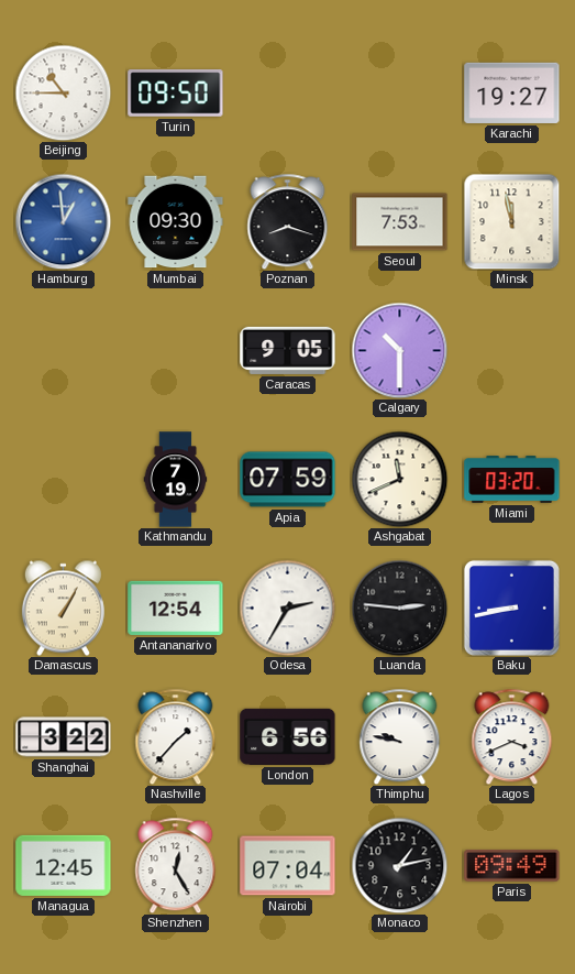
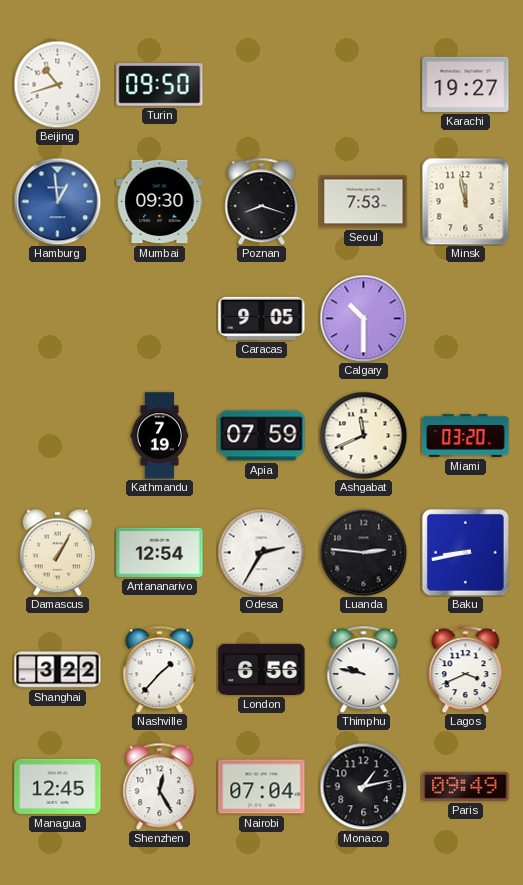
Beijing: 10:45 -> 10:42
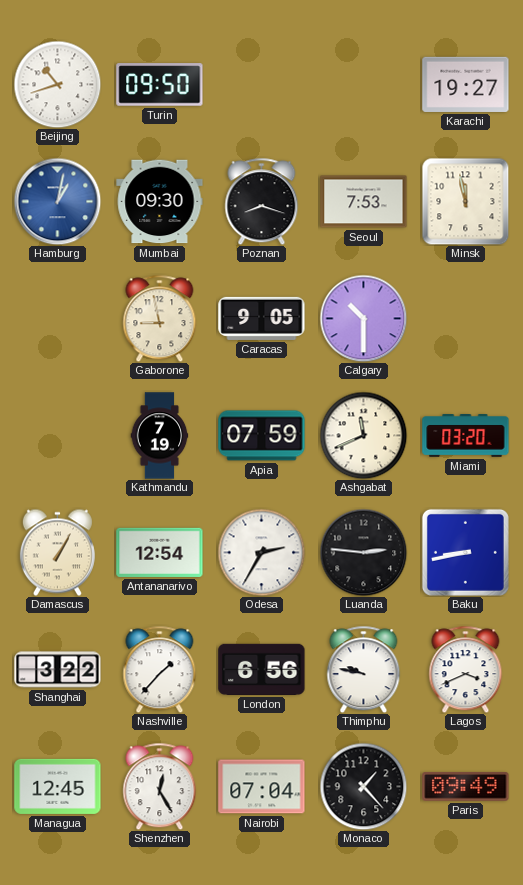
Hamburg: 12:59 -> 1:02
Gaborone: none -> 8:58
Monaco: 1:13 -> 1:23
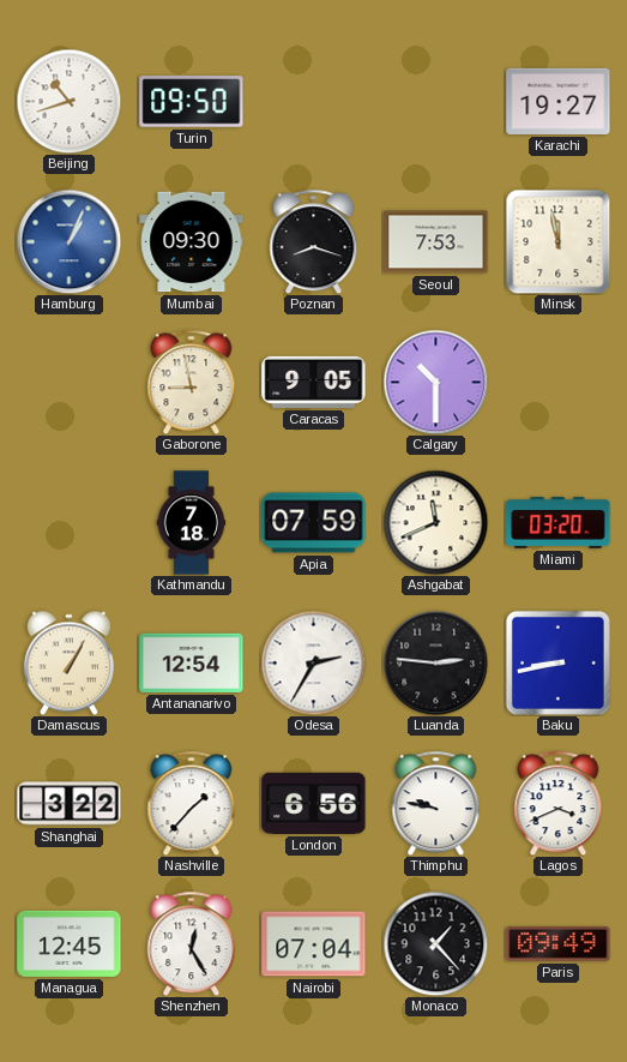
Hamburg: 1:02 -> 1:04
Kathmandu: 7:19 -> 7:18
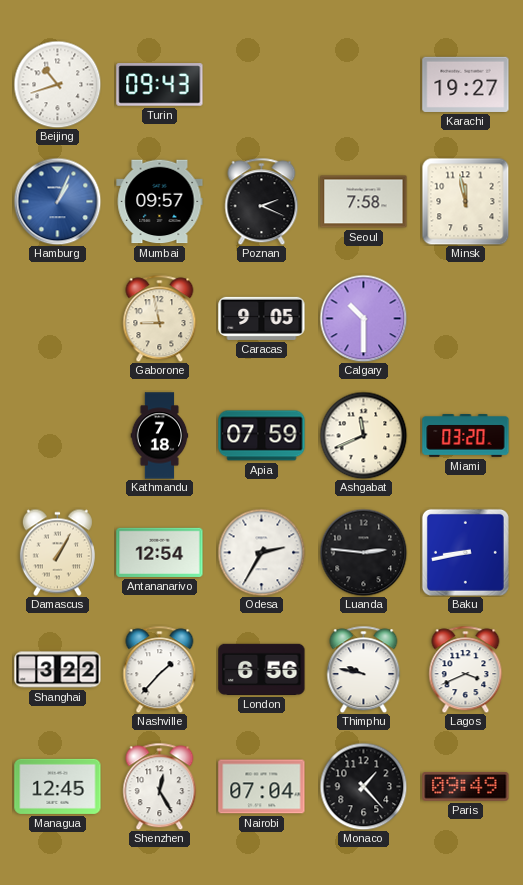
Turin: 09:50 -> 09:43
Mumbai: 09:30 -> 09:57
Poznan: 8:18 -> 2:19
Seoul: 7:53 -> 7:58
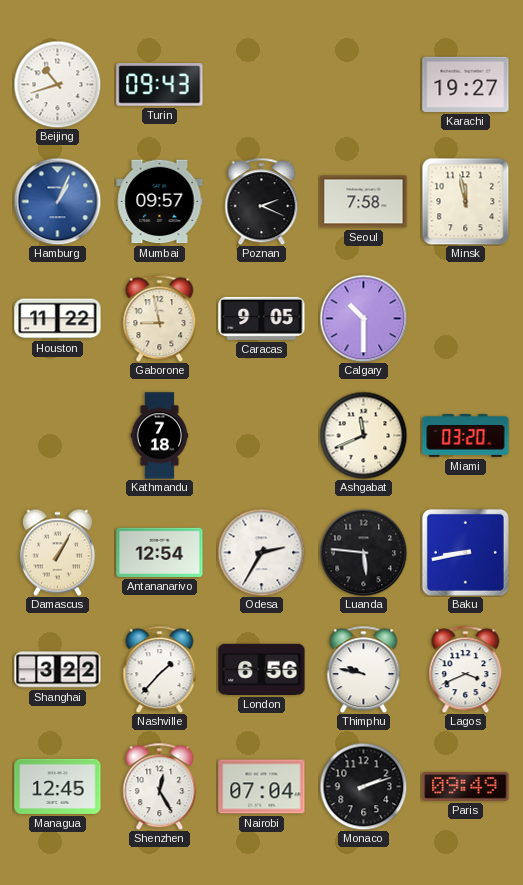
Houston: none -> 11:22
Apia: 07:59 -> none
Luanda: 2:46 -> 5:46
Monaco: 1:23 -> 2:12
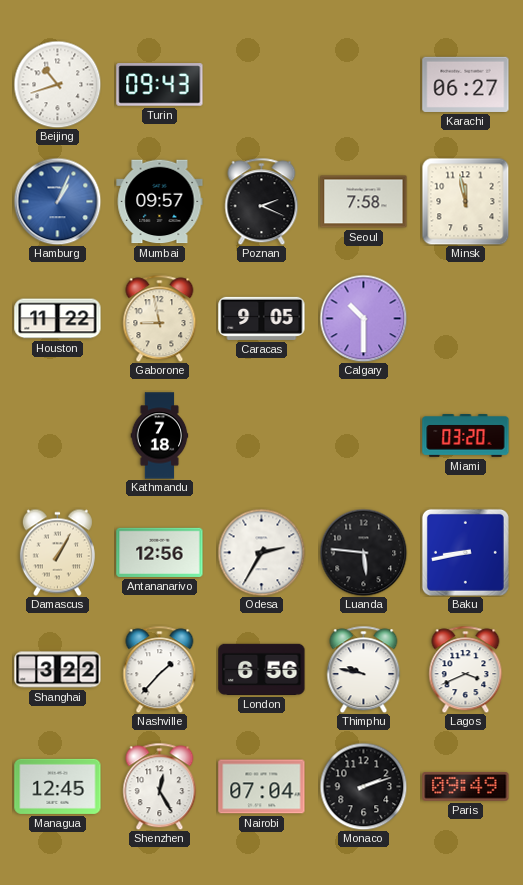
Karachi: 19:27 -> 06:27
Ashgabat: 11:41 -> none
Antananarivo: 12:54 -> 12:56
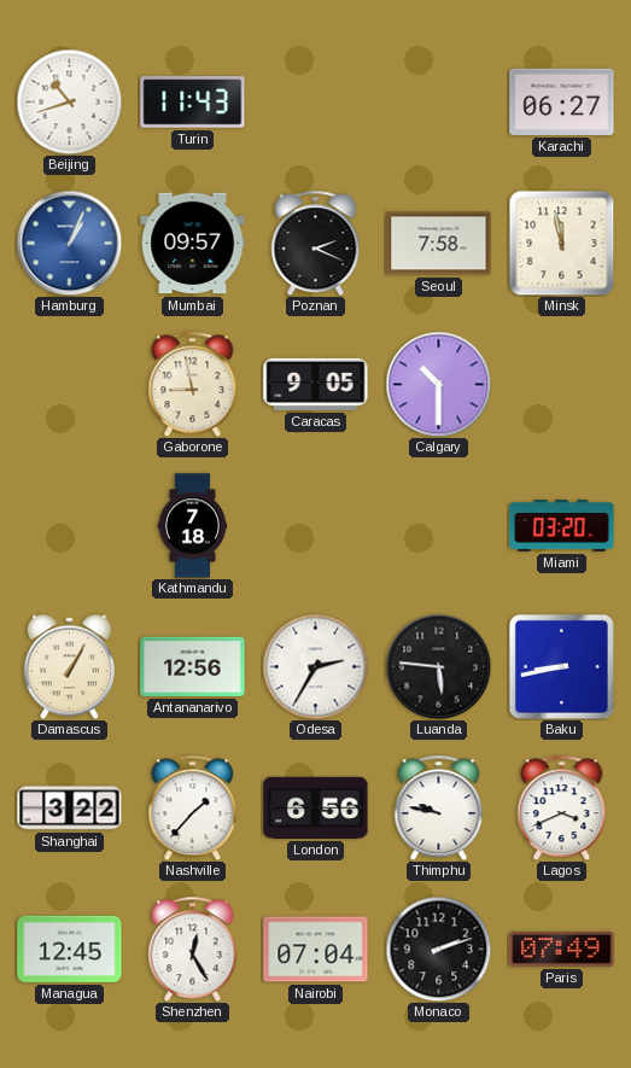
Turin: 09:43 -> 11:43
Houston: 11:22 -> none
Paris: 09:49 -> 07:49
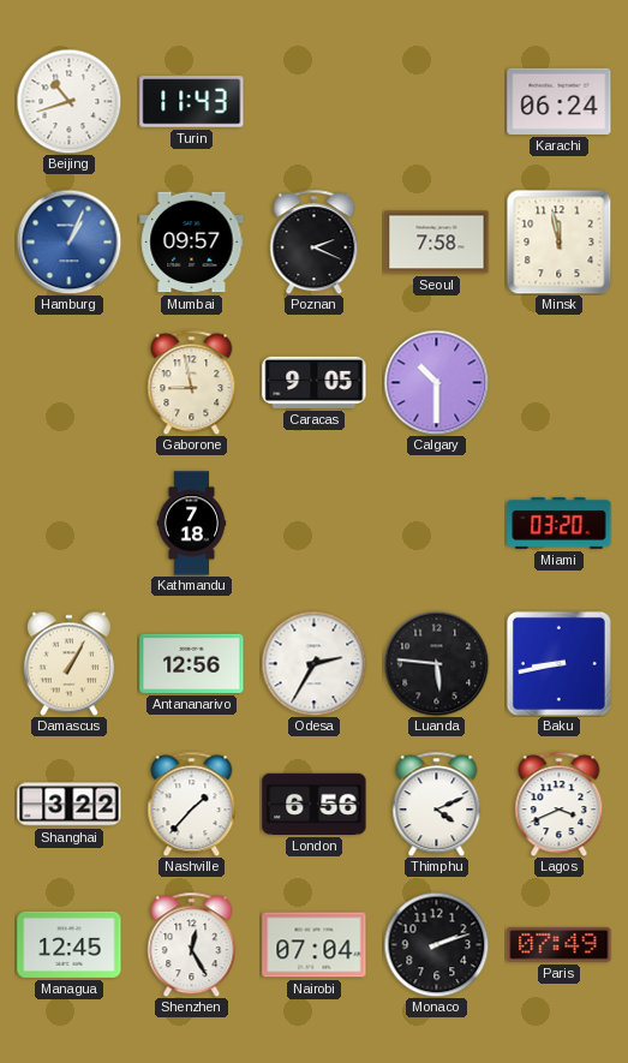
Karachi: 06:27 -> 06:24
Thimphu: 9:47 -> 4:11
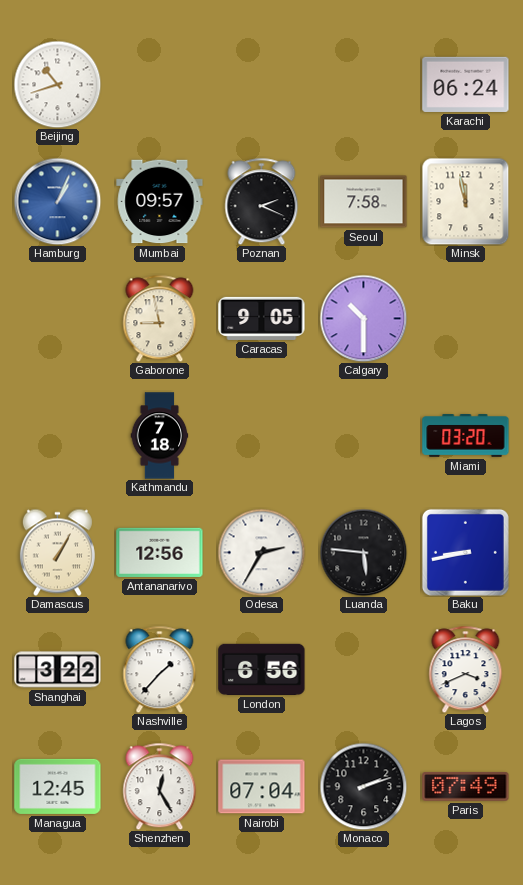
Turin: 11:43 -> none
Thimphu: 4:11 -> none
